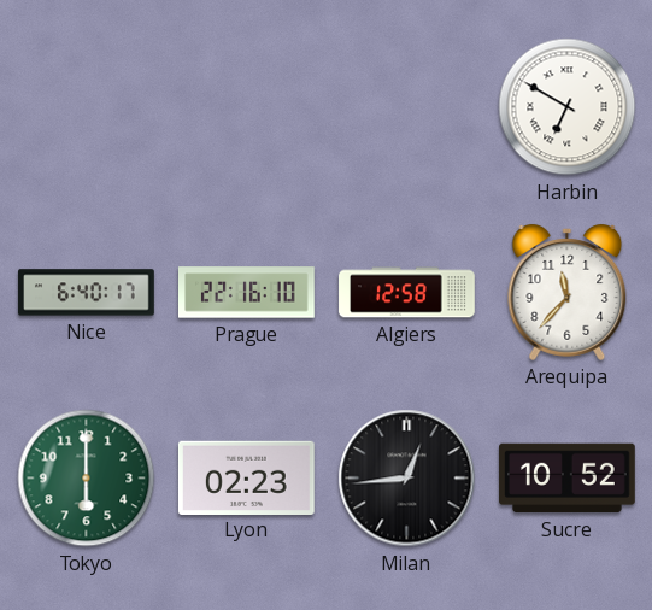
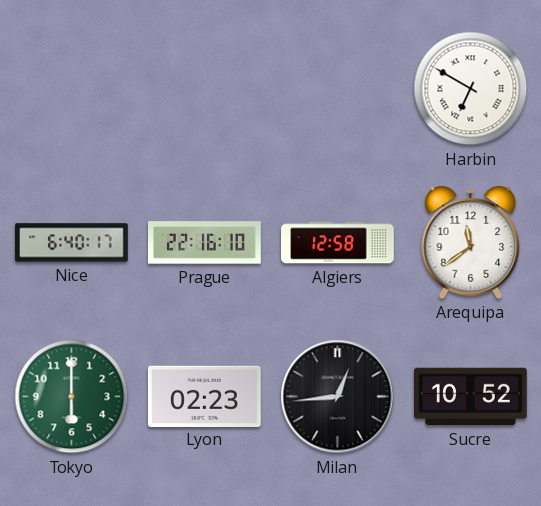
Arequipa: 11:37 -> 11:39
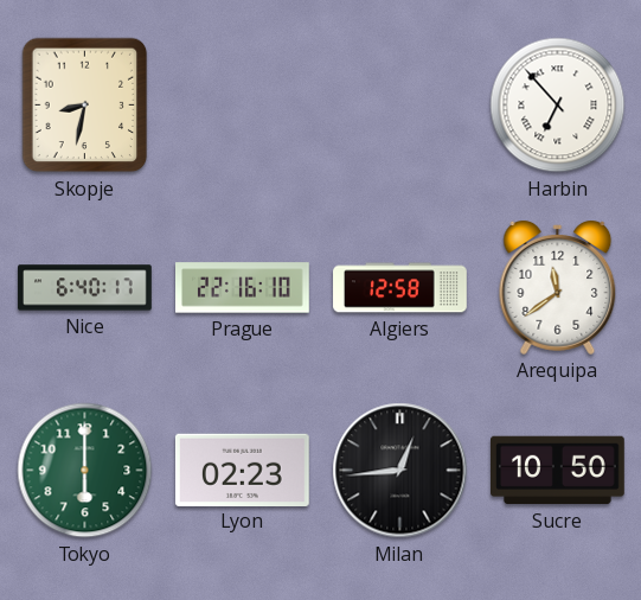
Skopje: none -> 8:32
Harbin: 6:50 -> 6:53
Sucre: 10:52 -> 10:50
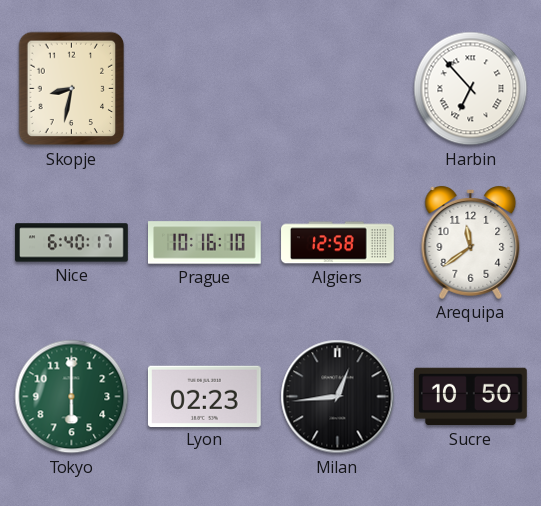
Prague: 22:16 -> 10:16
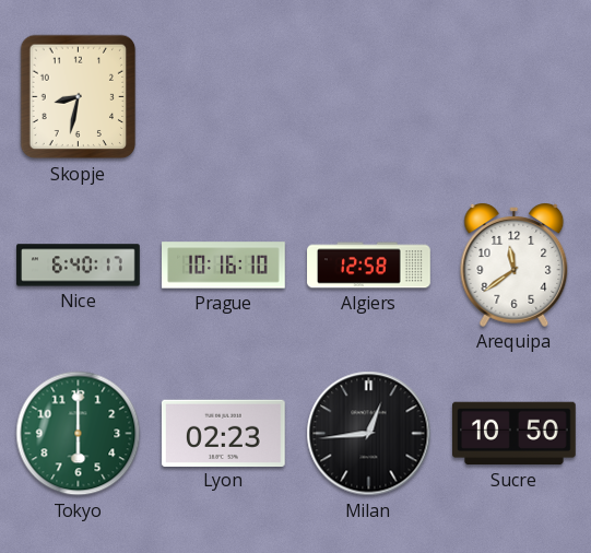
Harbin: 6:53 -> none
